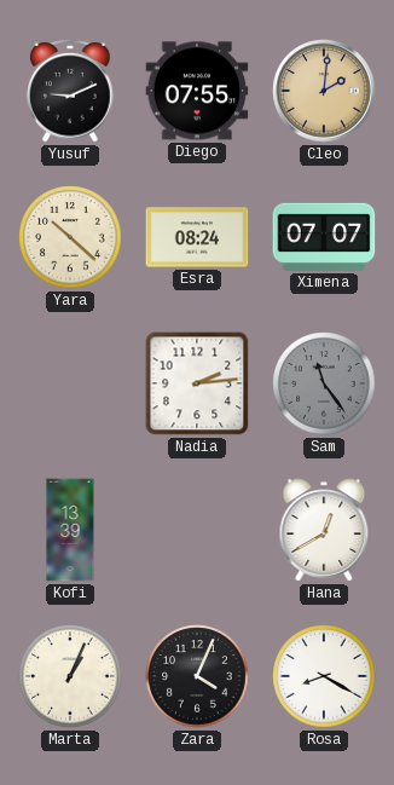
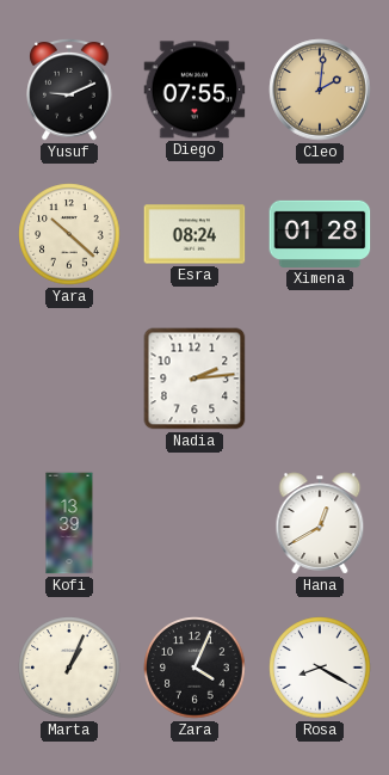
Ximena: 07:07 -> 01:28
Sam: 11:24 -> none
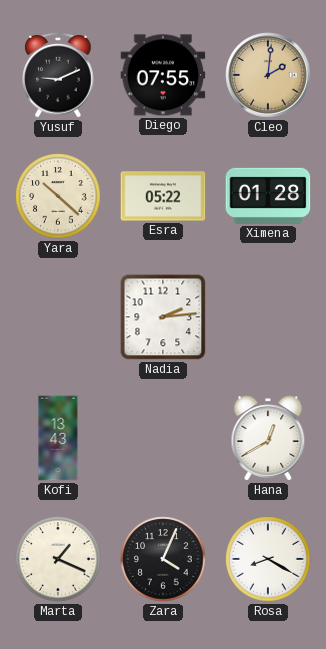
Esra: 08:24 -> 05:22
Kofi: 13:39 -> 13:43
Marta: 1:04 -> 1:19
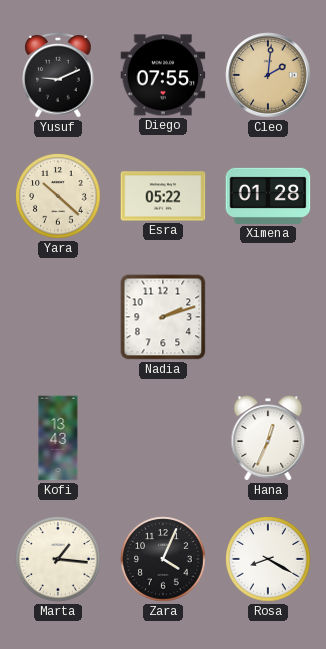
Nadia: 2:14 -> 2:12
Hana: 12:40 -> 12:34
Marta: 1:19 -> 1:16
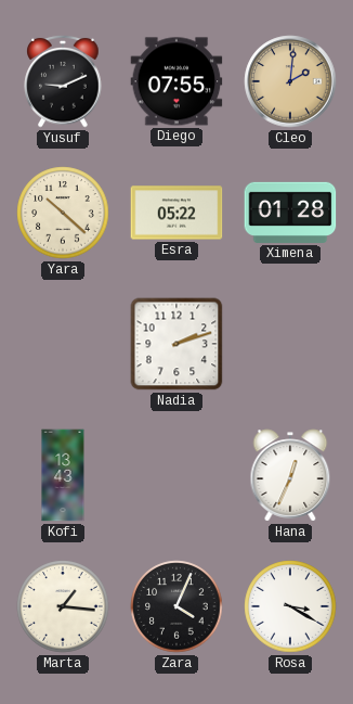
Rosa: 8:20 -> 3:20
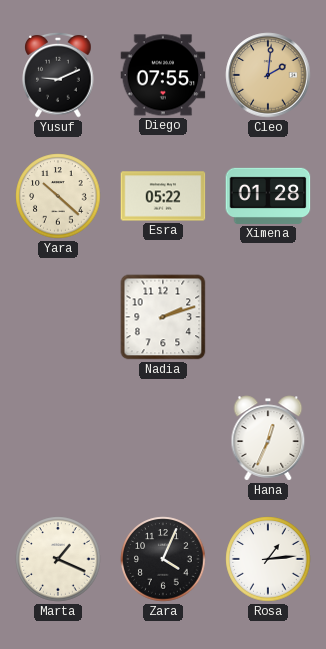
Kofi: 13:43 -> none
Marta: 1:16 -> 1:19
Rosa: 3:20 -> 1:14
